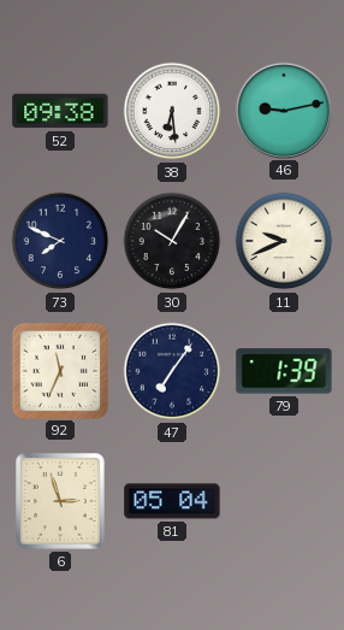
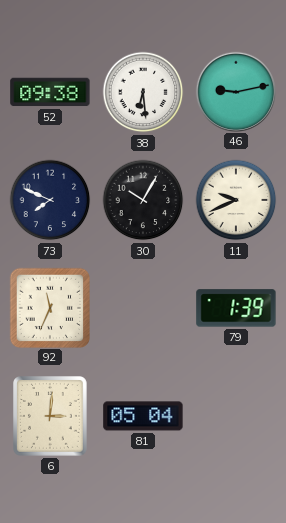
47: 7:06 -> none
6: 2:57 -> 3:01
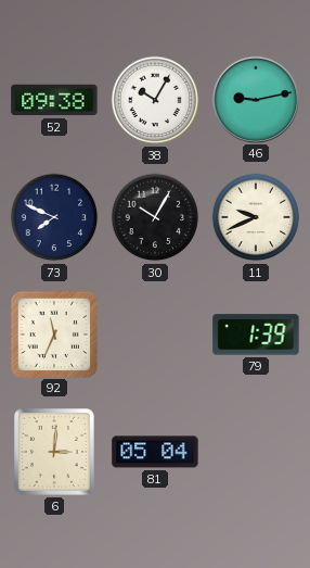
38: 6:29 -> 10:05
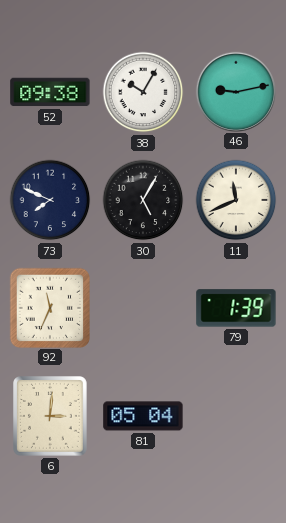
30: 10:05 -> 5:05
11: 9:41 -> 11:41
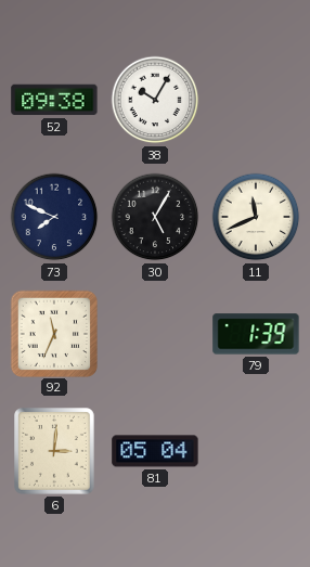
46: 9:13 -> none
